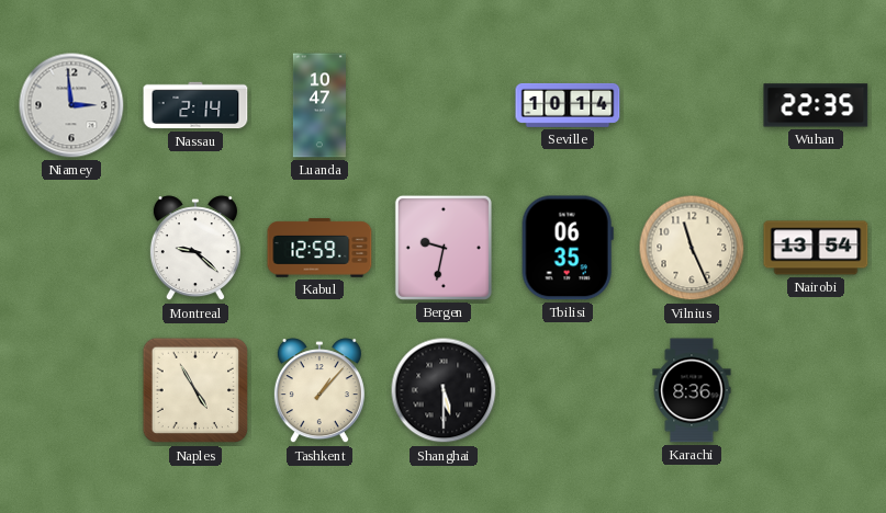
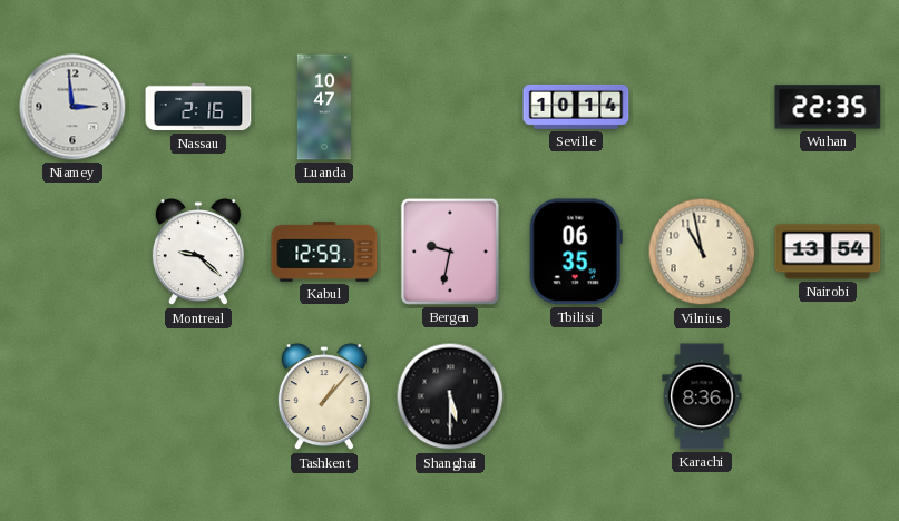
Nassau: 2:14 -> 2:16
Vilnius: 11:26 -> 10:58
Naples: 4:55 -> none
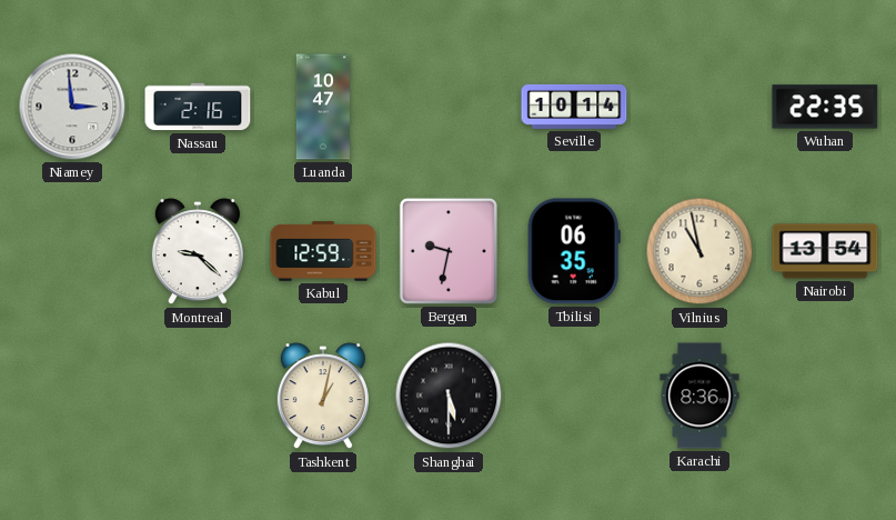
Tashkent: 1:07 -> 1:02
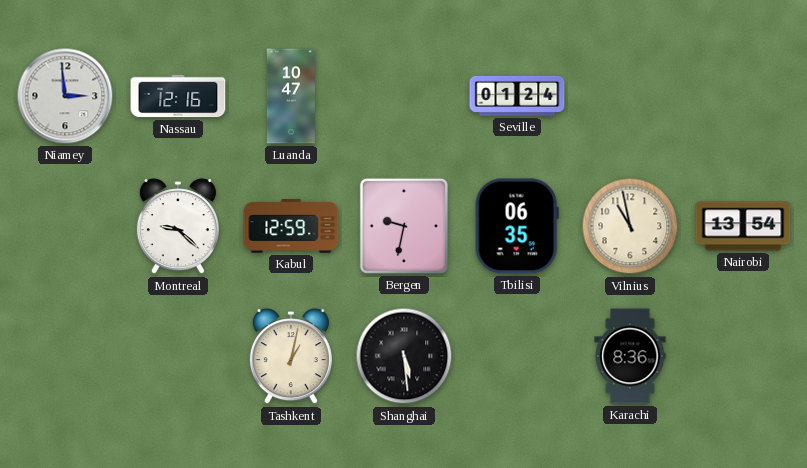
Nassau: 2:16 -> 12:16
Seville: 10:14 -> 01:24
Wuhan: 22:35 -> none
Shanghai: 5:30 -> 5:29
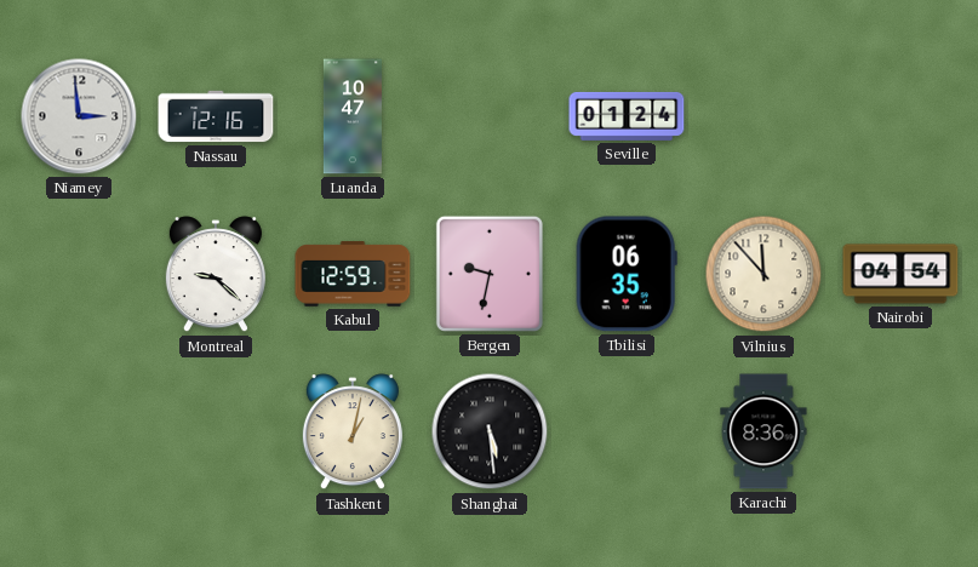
Vilnius: 10:58 -> 11:53
Nairobi: 13:54 -> 04:54
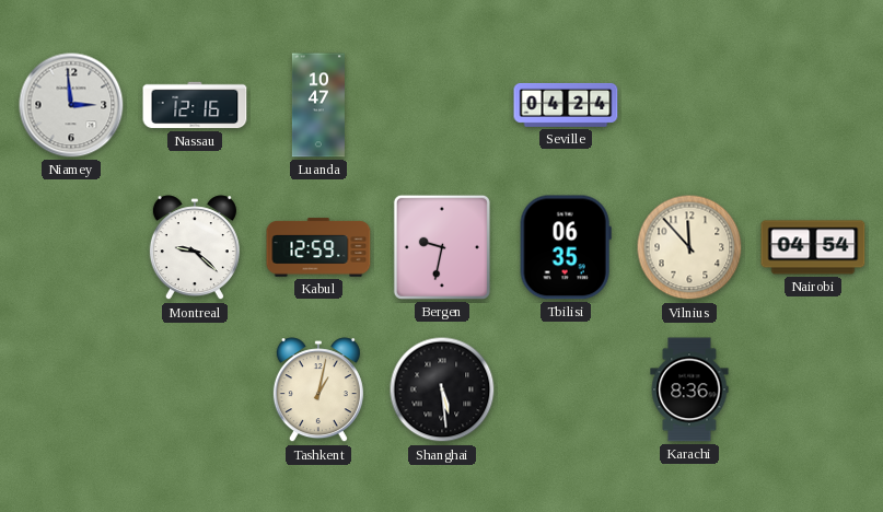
Seville: 01:24 -> 04:24
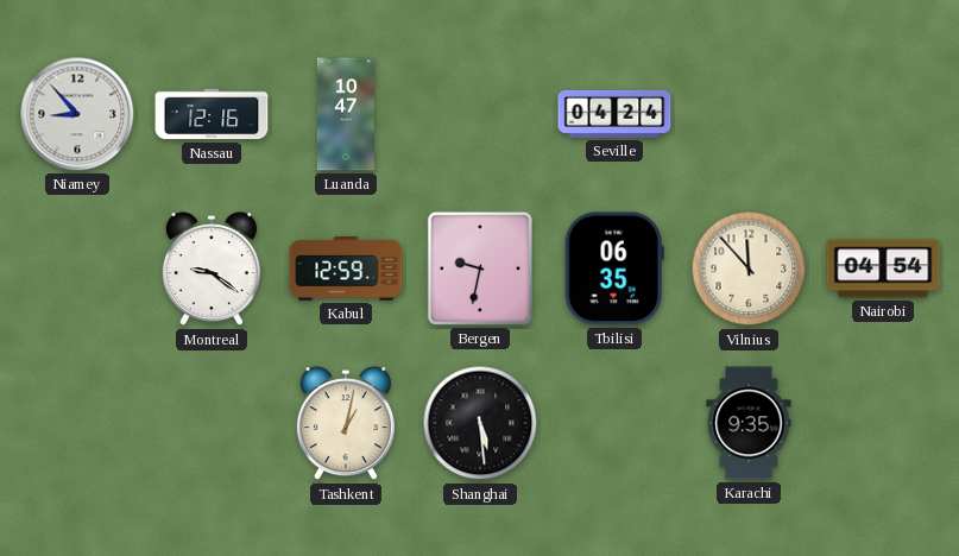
Niamey: 2:59 -> 8:53
Montreal: 9:22 -> 9:21
Karachi: 8:36 -> 9:35
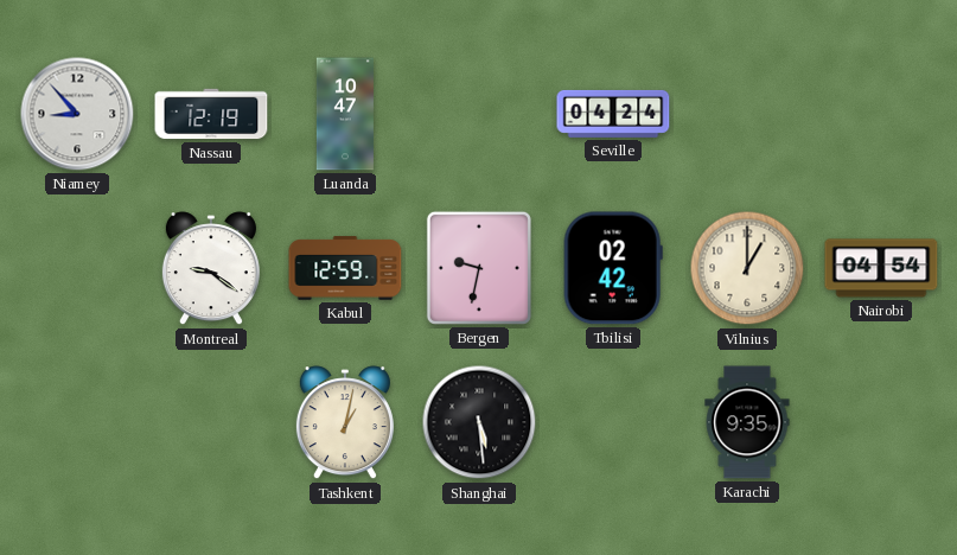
Nassau: 12:16 -> 12:19
Tbilisi: 06:35 -> 02:42
Vilnius: 11:53 -> 1:00
